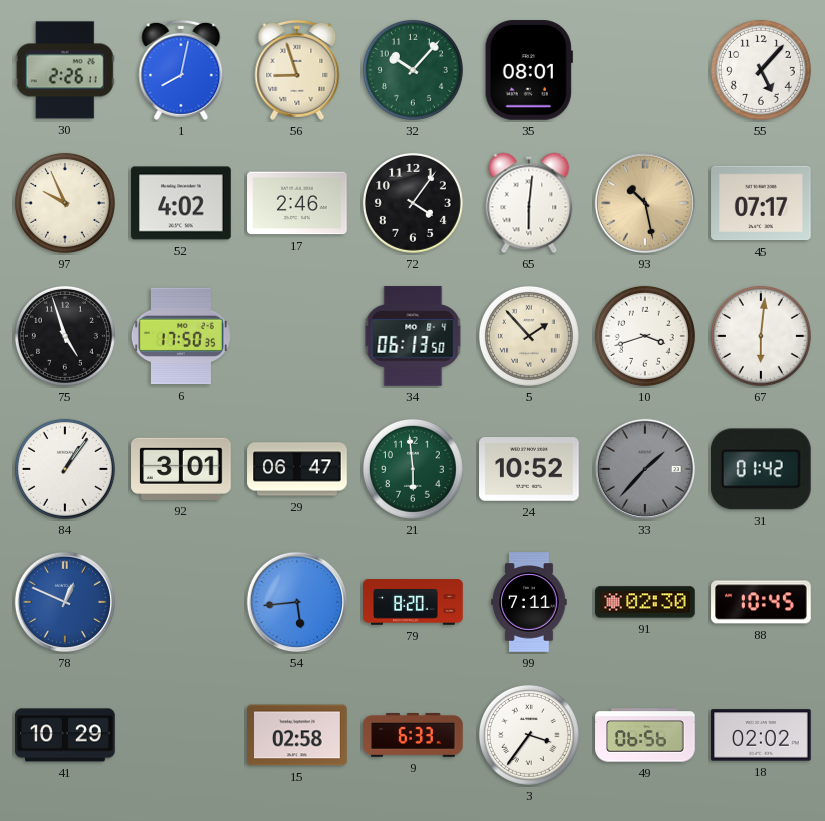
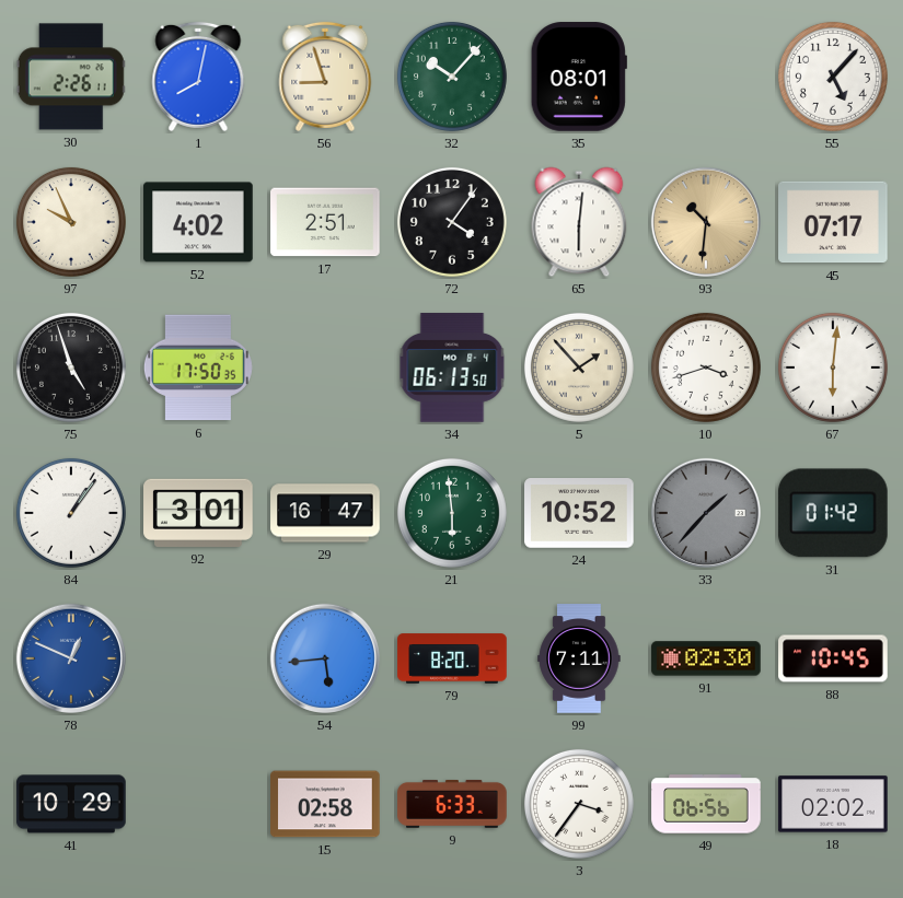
17: 2:46 -> 2:51
93: 10:28 -> 10:31
29: 06:47 -> 16:47
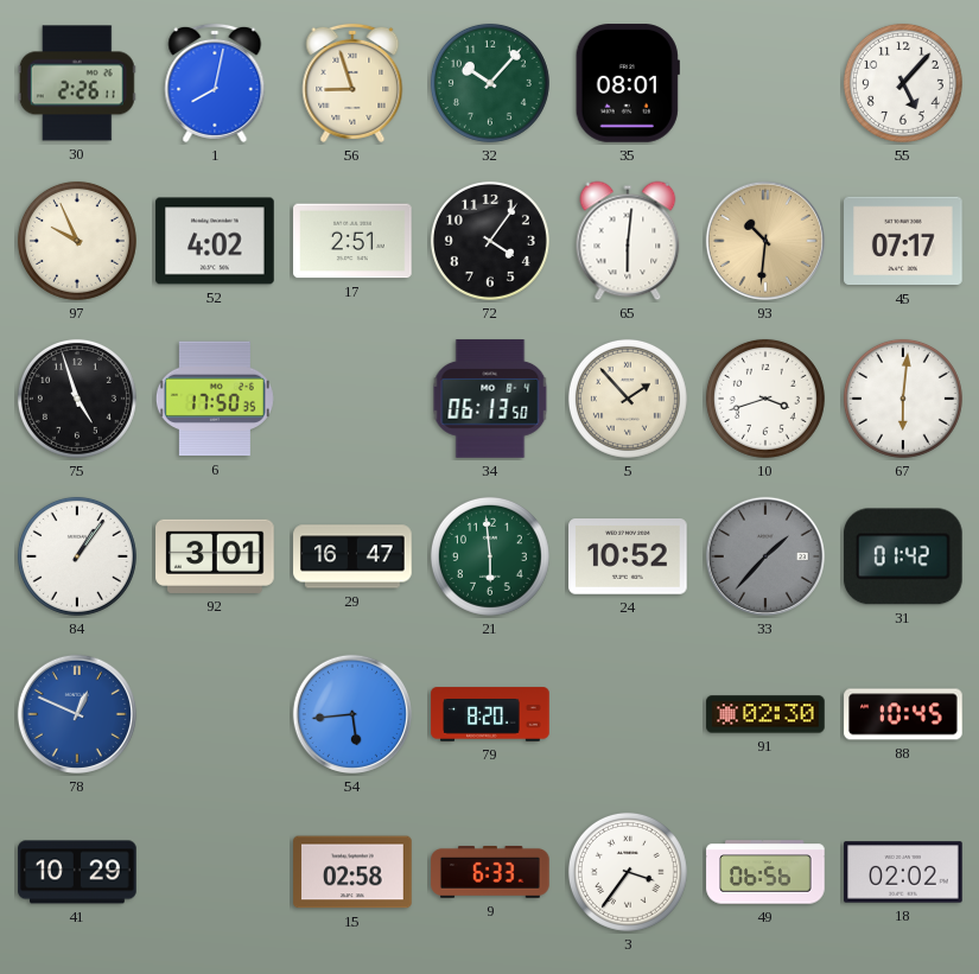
99: 7:11 -> none
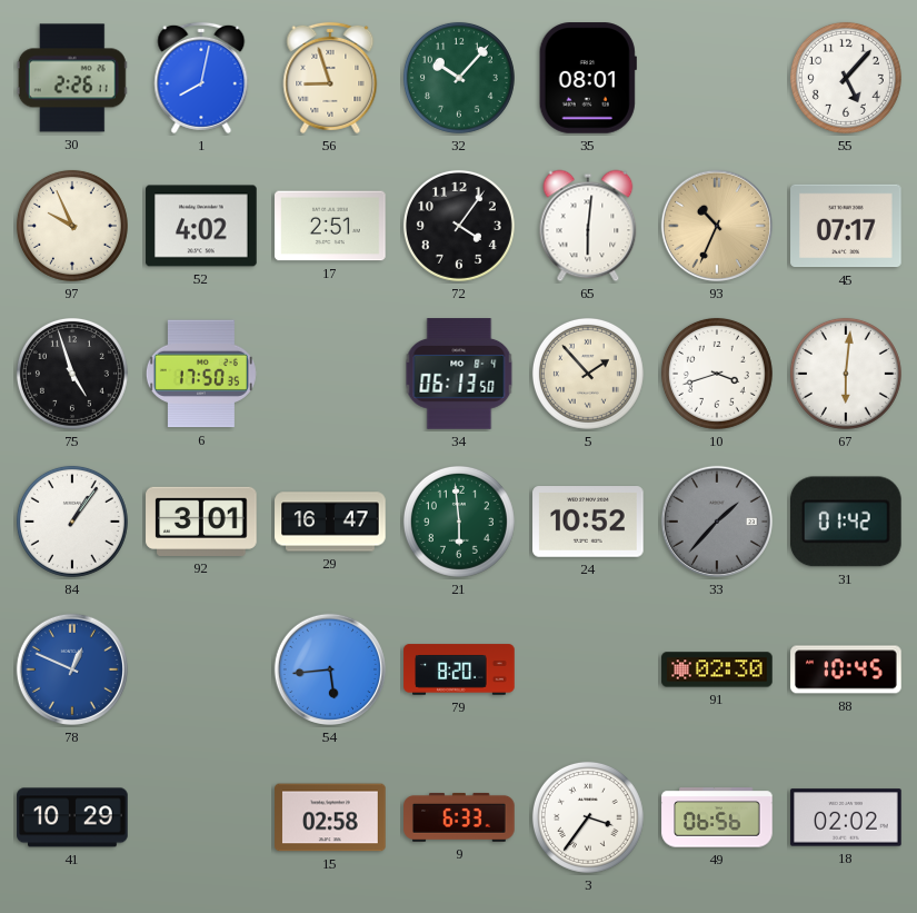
93: 10:31 -> 10:34
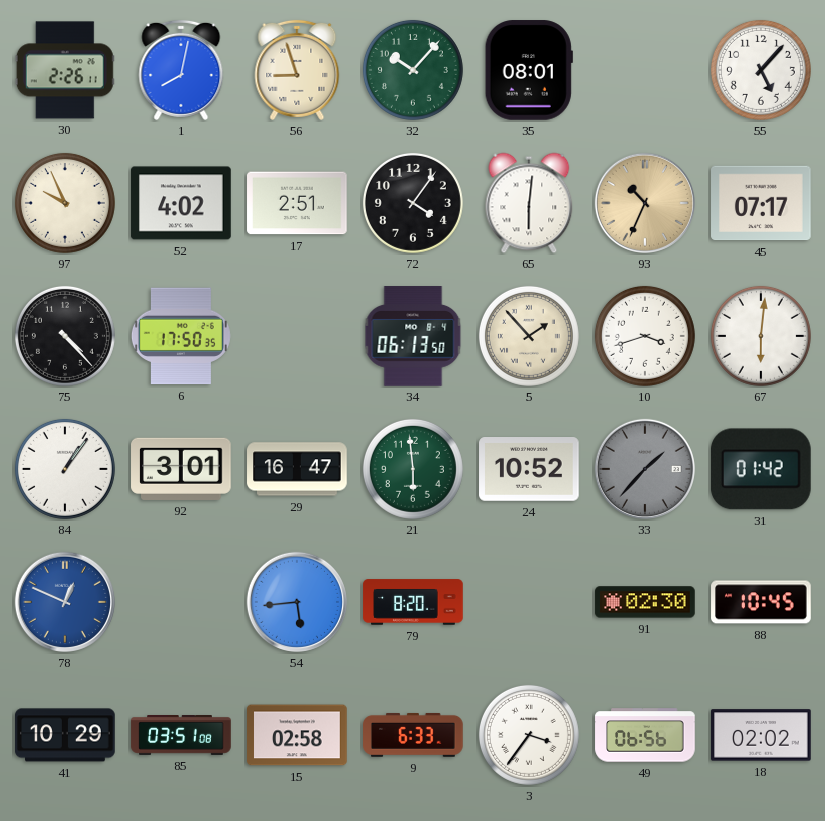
75: 4:57 -> 4:23
85: none -> 03:51
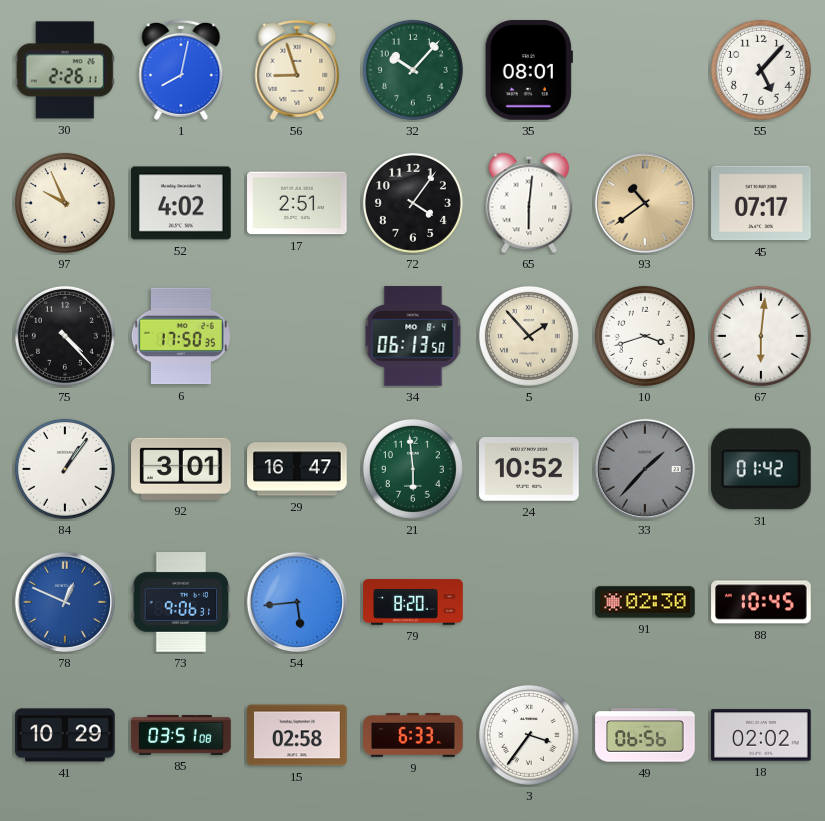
93: 10:34 -> 10:39
73: none -> 9:06
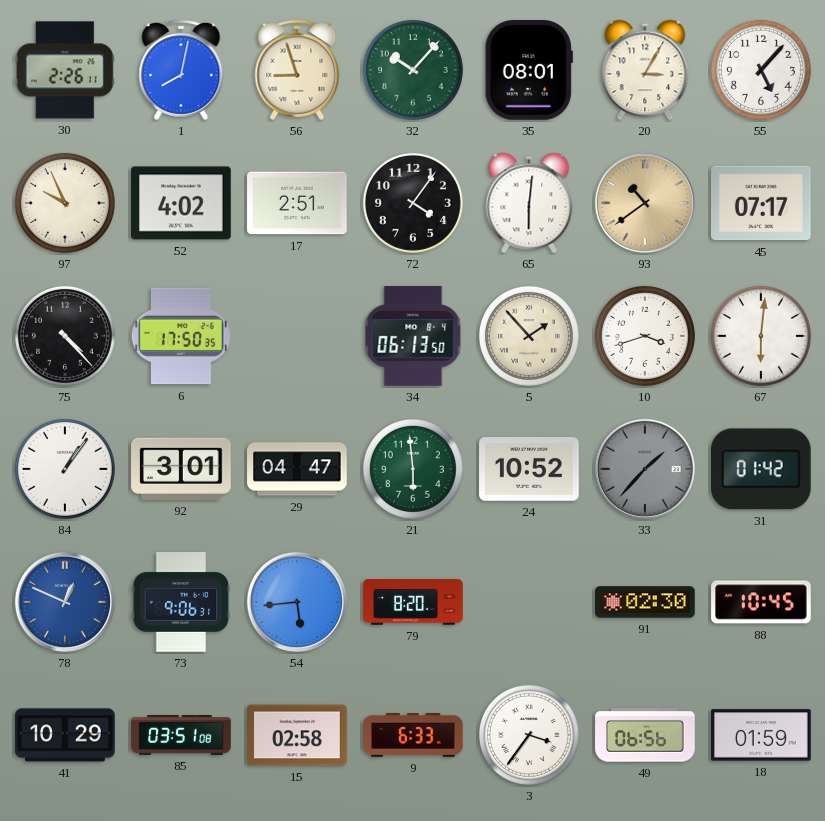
20: none -> 3:05
29: 16:47 -> 04:47
18: 02:02 -> 01:59
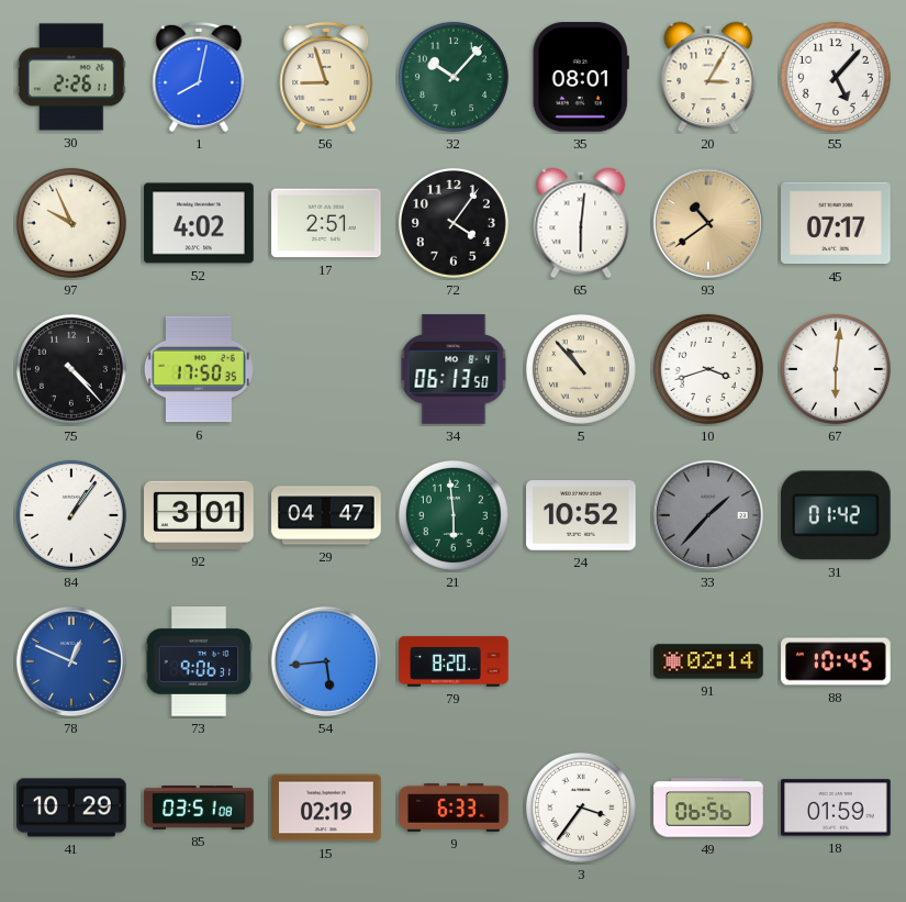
5: 1:53 -> 10:53
91: 02:30 -> 02:14
15: 02:58 -> 02:19
